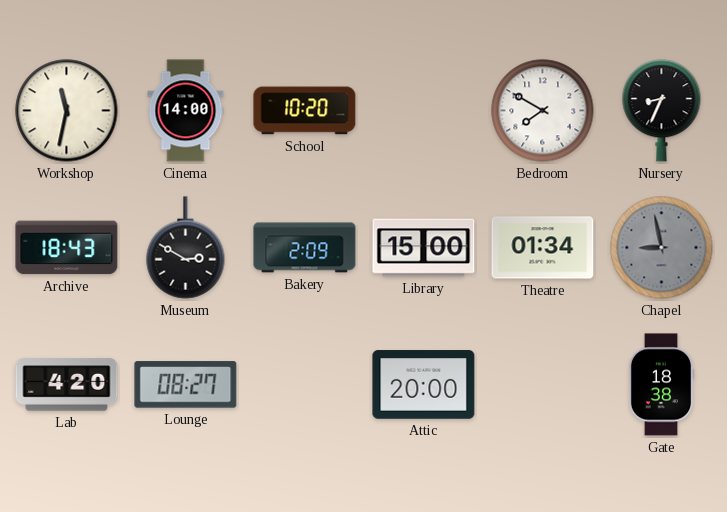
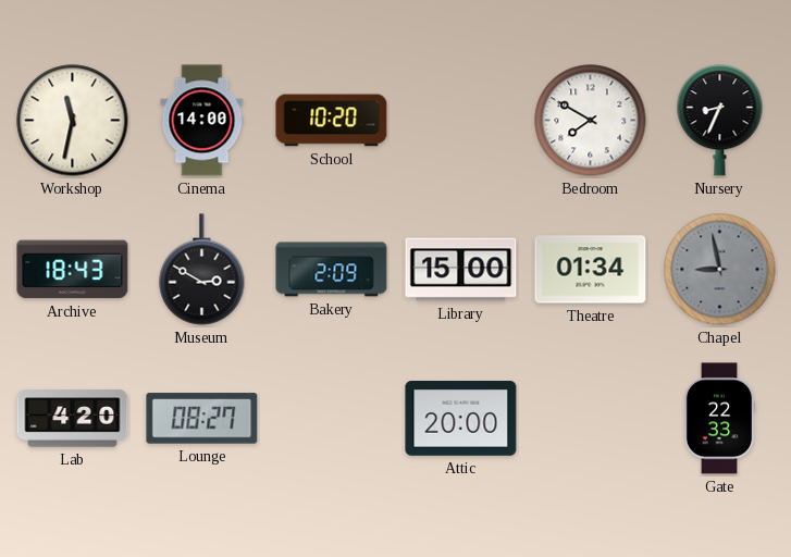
Gate: 18:38 -> 22:33
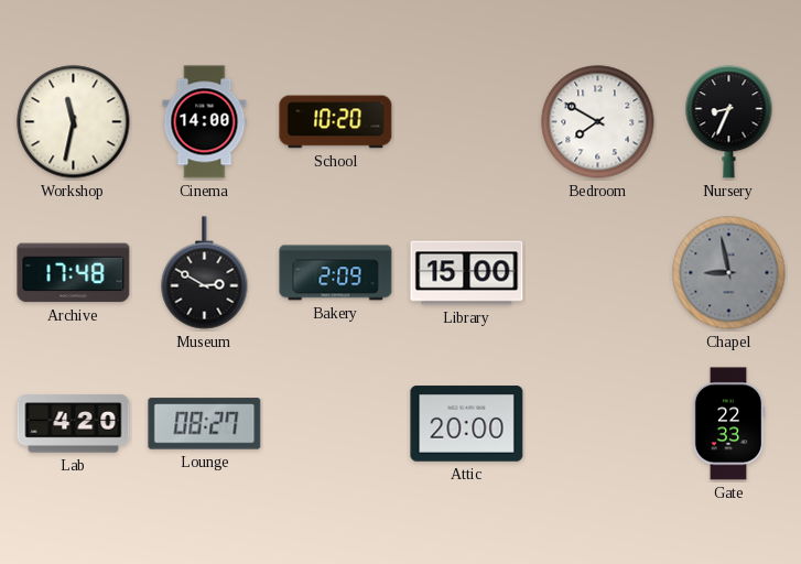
Archive: 18:43 -> 17:48
Theatre: 01:34 -> none
